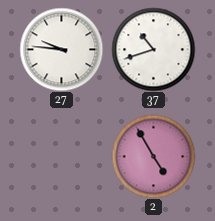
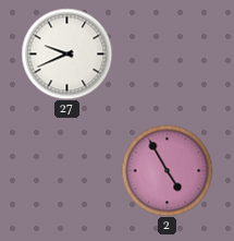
27: 9:46 -> 9:41
37: 10:42 -> none
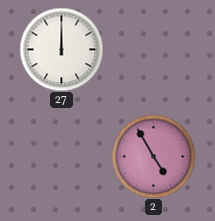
27: 9:41 -> 12:00
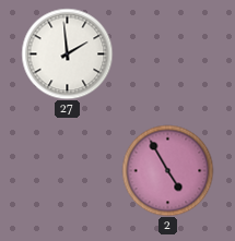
27: 12:00 -> 1:59
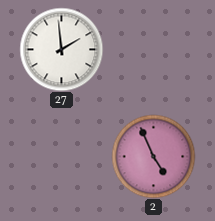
2: 4:55 -> 4:56
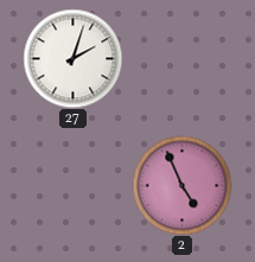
27: 1:59 -> 2:03
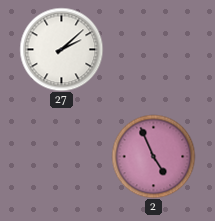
27: 2:03 -> 2:08
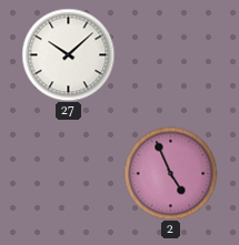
27: 2:08 -> 10:08
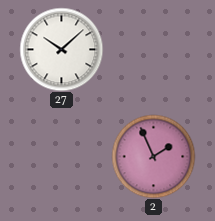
2: 4:56 -> 1:56
